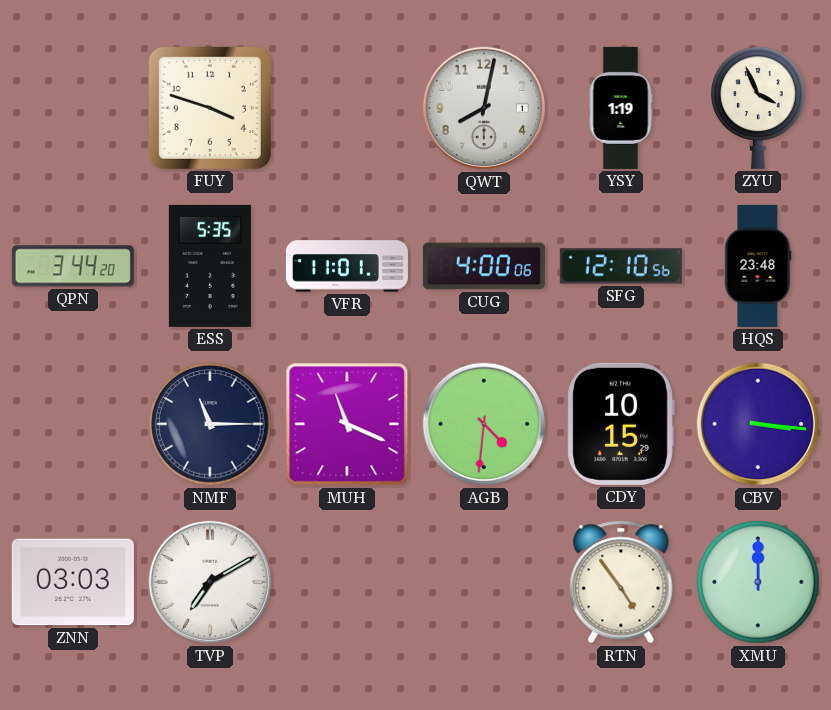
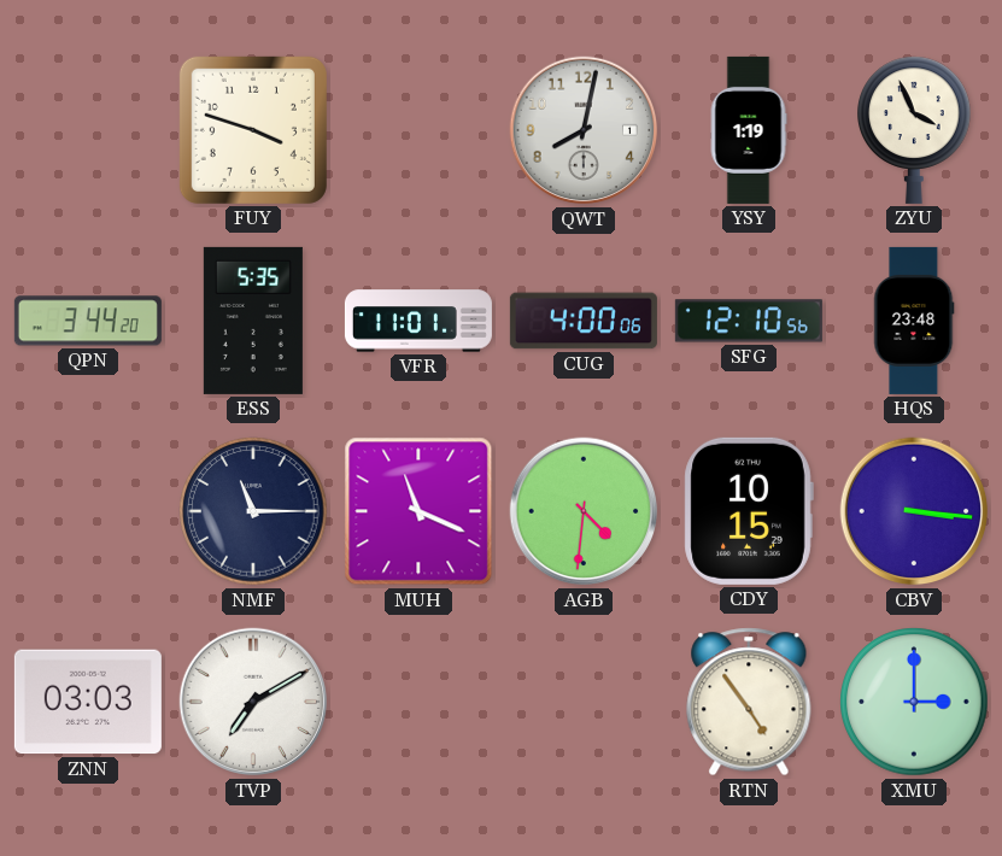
XMU: 12:00 -> 3:00
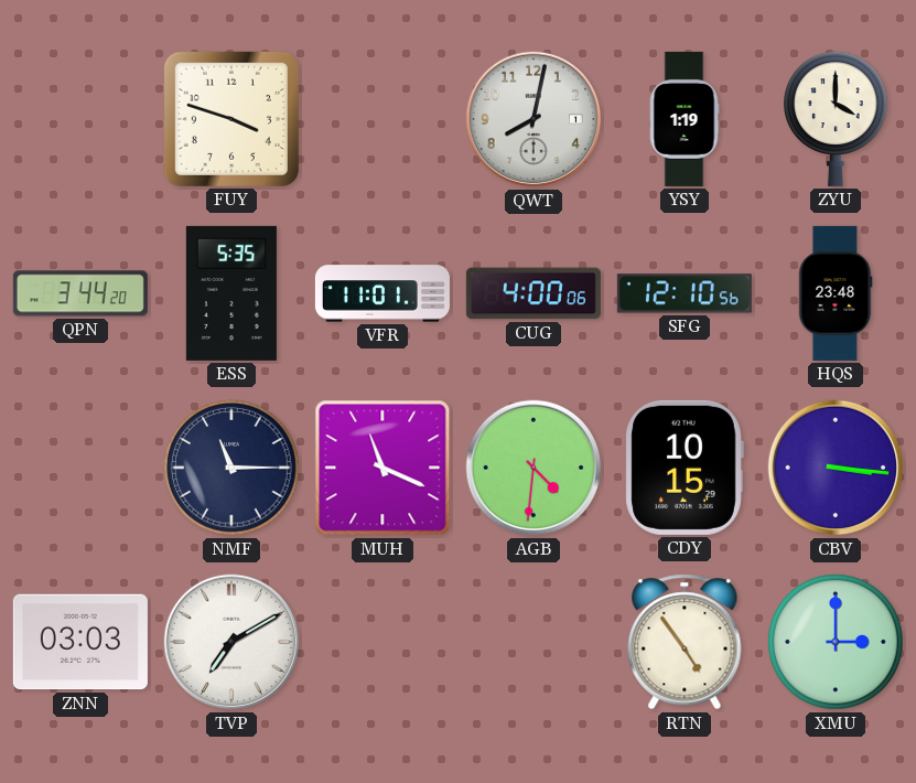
ZYU: 3:56 -> 4:00
